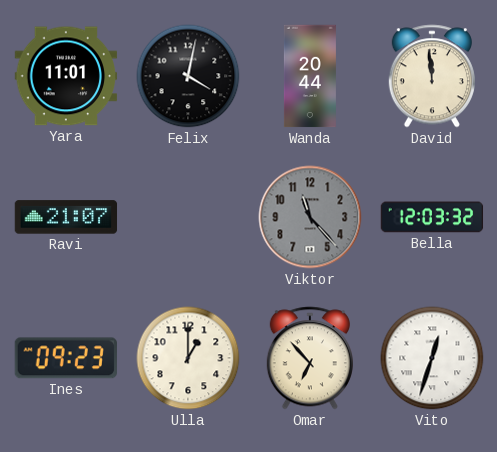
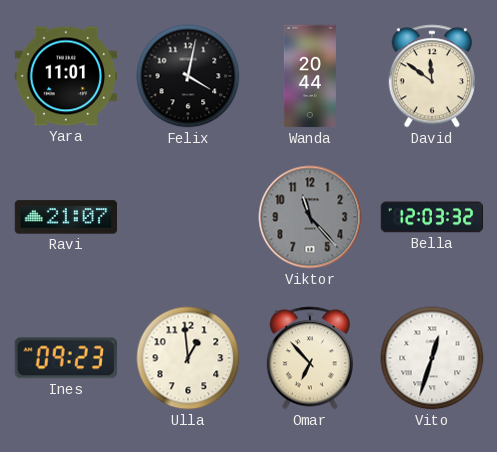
David: 11:59 -> 11:51
Ulla: 1:00 -> 12:59
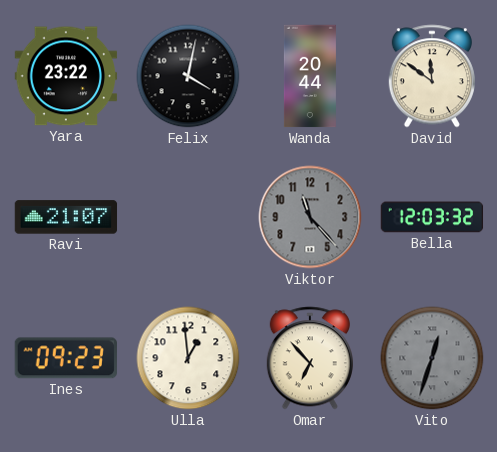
Yara: 11:01 -> 23:22
Vito dial: white -> grey
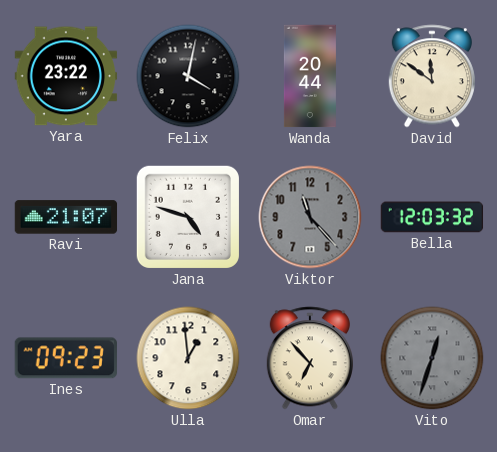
Jana: none -> 4:48
